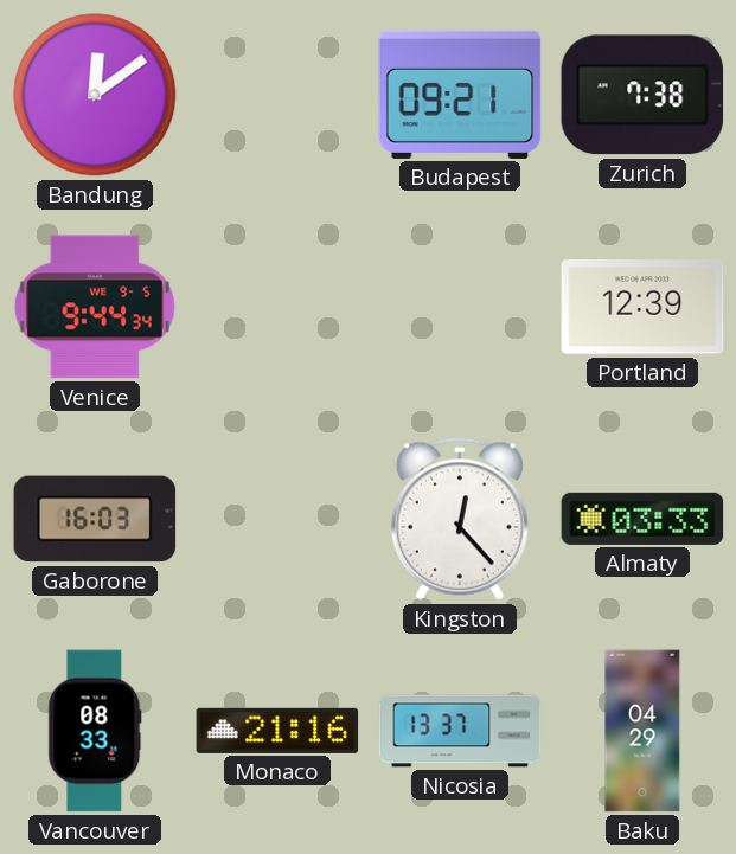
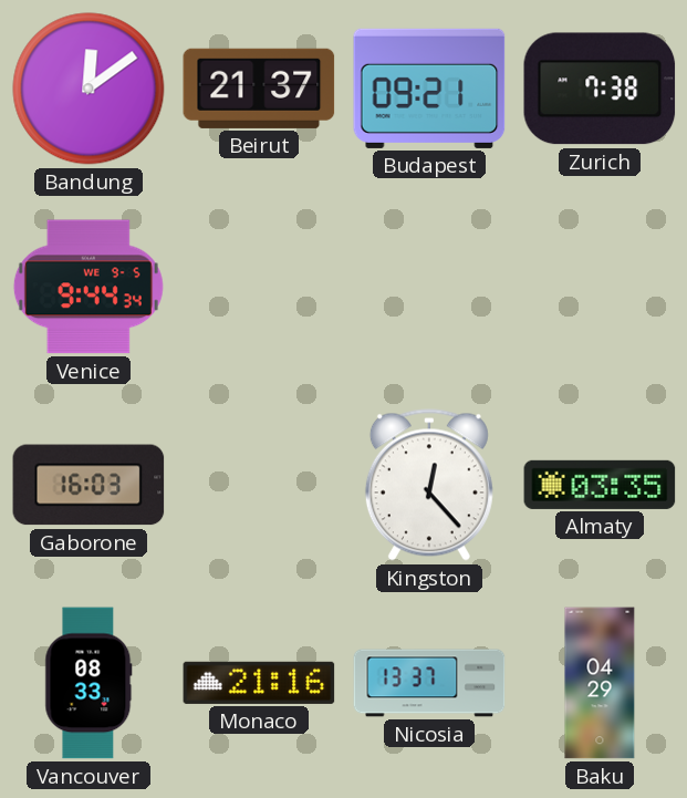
Beirut: none -> 21:37
Portland: 12:39 -> none
Almaty: 03:33 -> 03:35
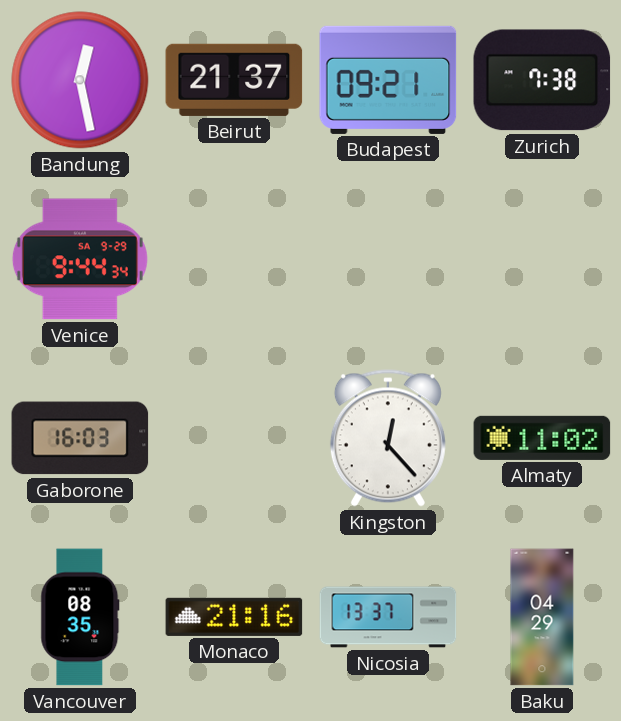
Bandung: 12:09 -> 12:28
Venice date: WE 9-5 -> SA 9-29
Almaty: 03:35 -> 11:02
Vancouver: 08:33 -> 08:35
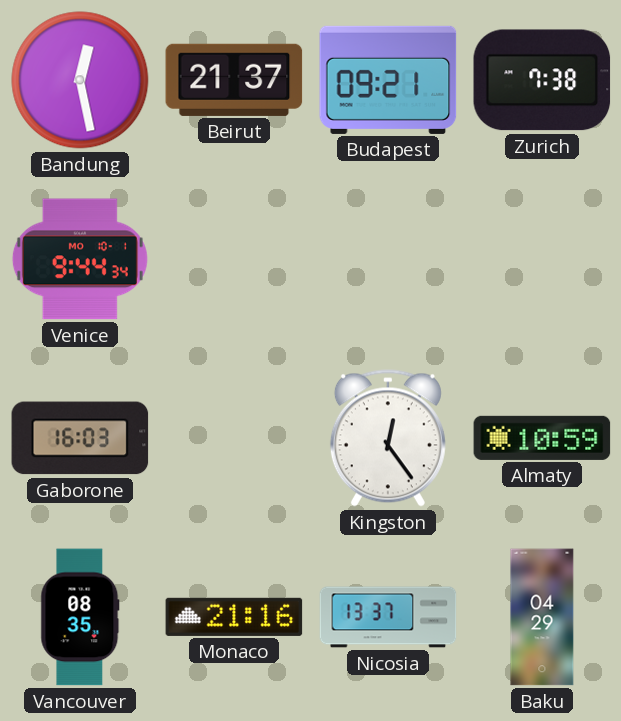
Venice date: SA 9-29 -> MO 10-1
Kingston: 12:23 -> 12:24
Almaty: 11:02 -> 10:59
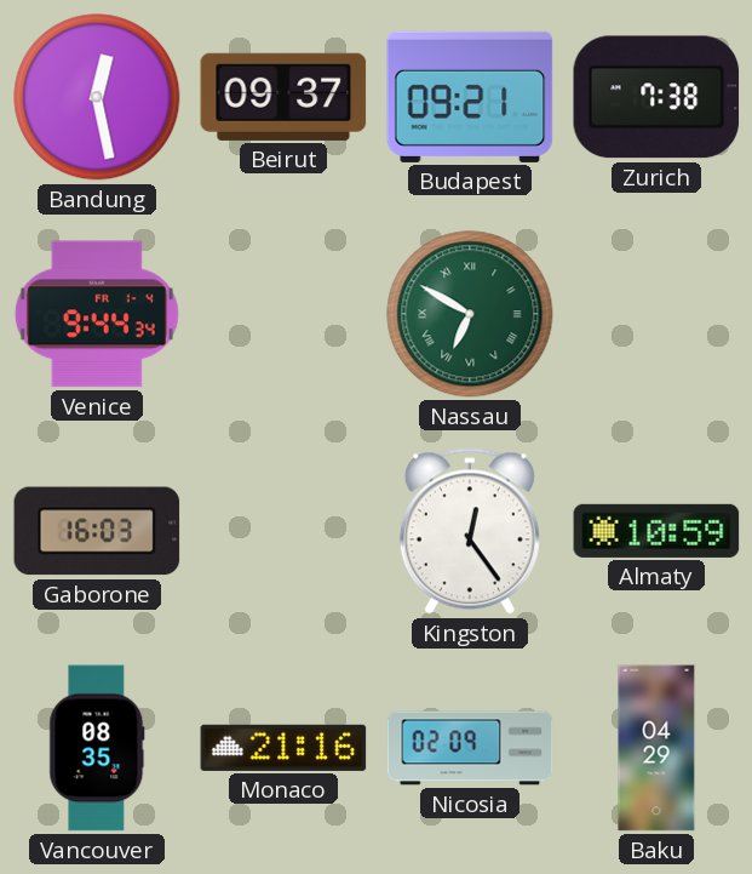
Beirut: 21:37 -> 09:37
Venice date: MO 10-1 -> FR 1-4
Nassau: none -> 6:50
Nicosia: 13:37 -> 02:09
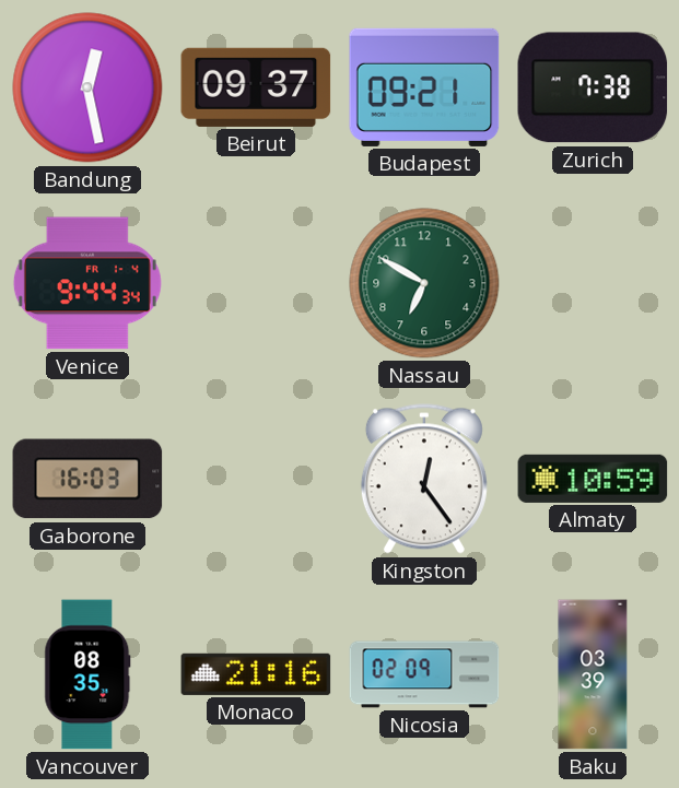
Nassau numerals: Roman -> Arabic
Baku: 04:29 -> 03:39
